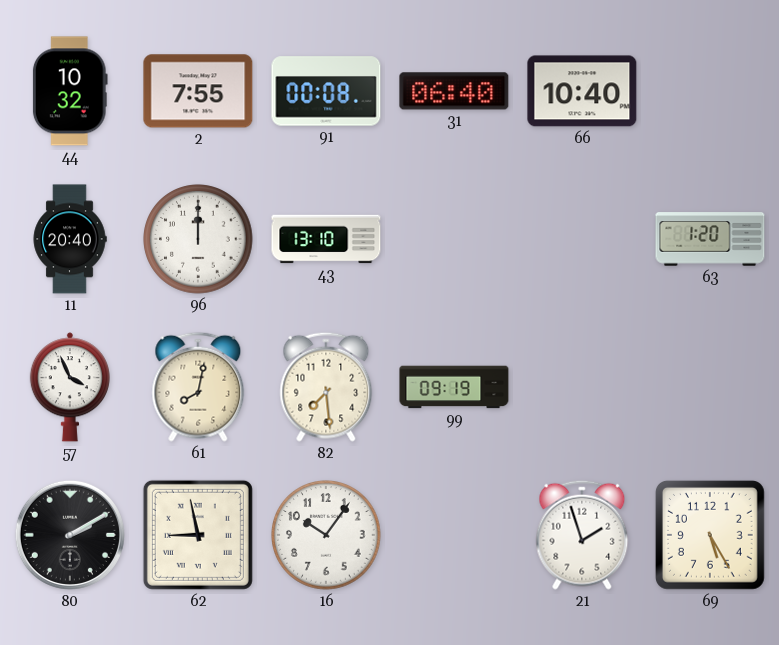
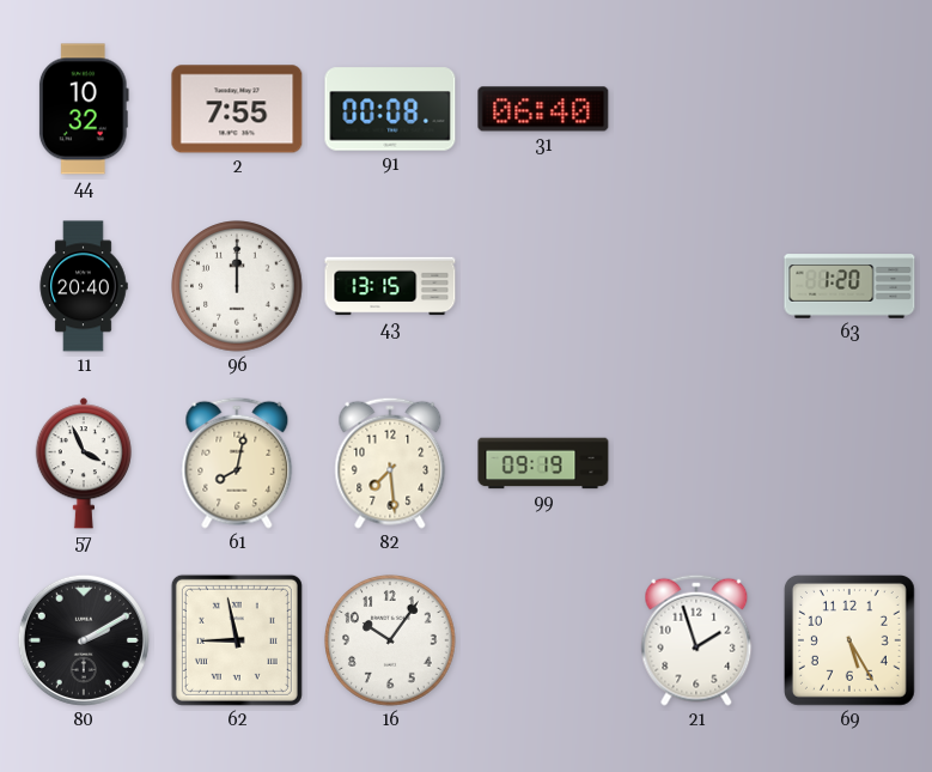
66: 10:40 -> none
43: 13:10 -> 13:15
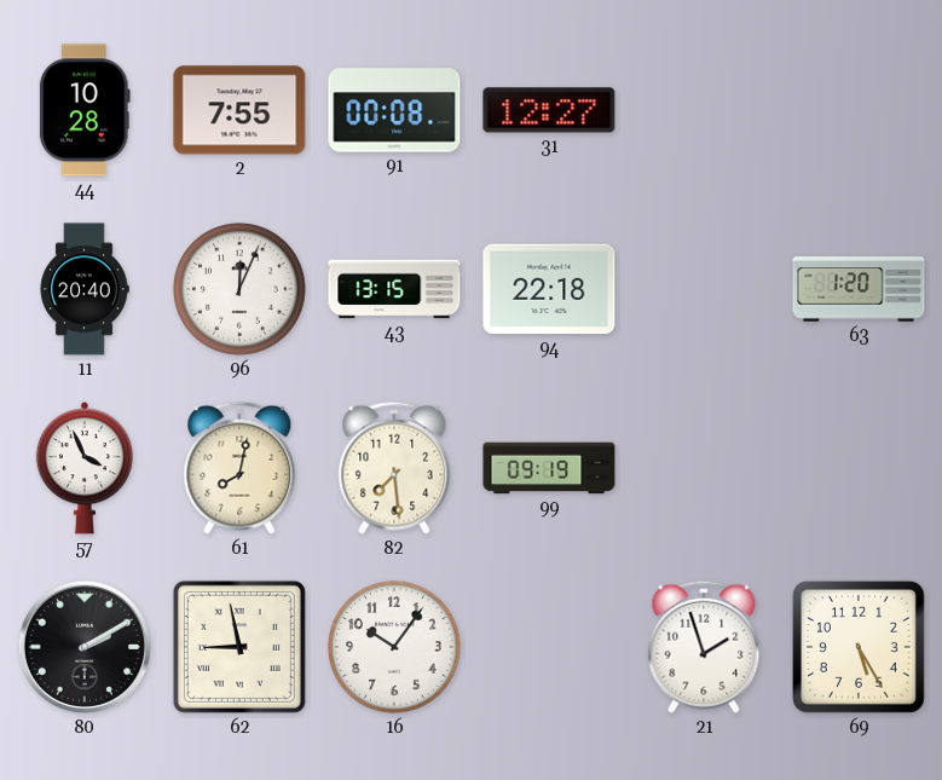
44: 10:32 -> 10:28
31: 06:40 -> 12:27
96: 12:00 -> 12:04
94: none -> 22:18
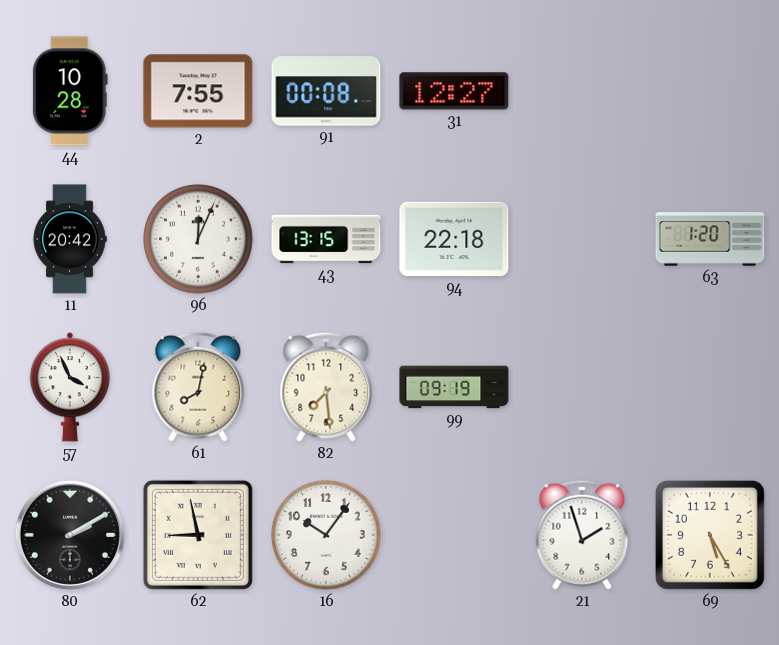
11: 20:40 -> 20:42
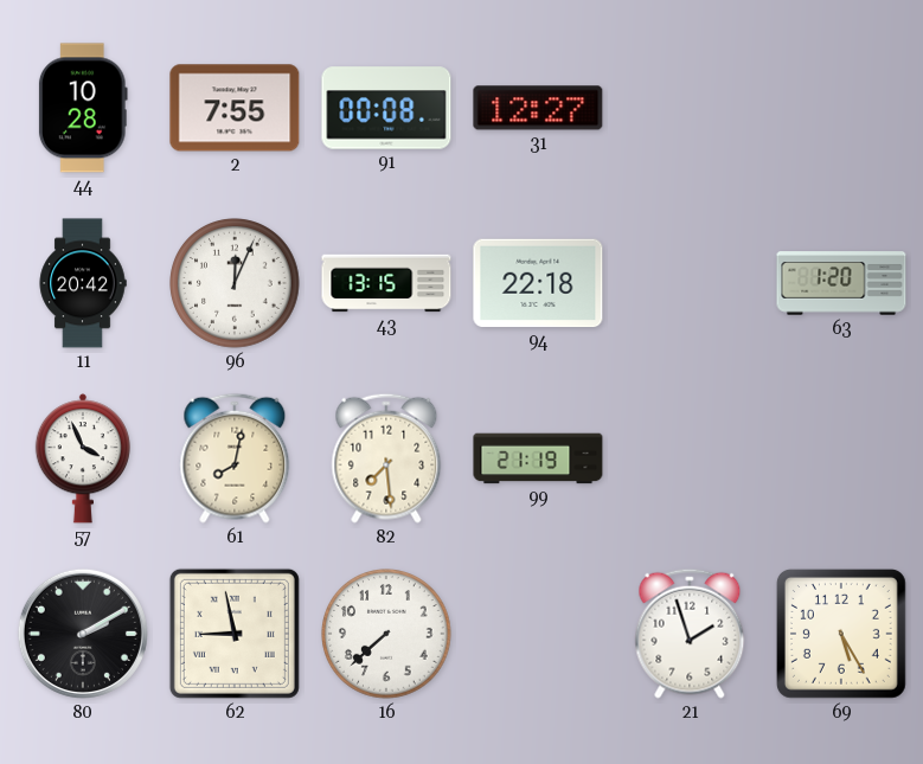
99: 09:19 -> 21:19
16: 10:06 -> 7:38
